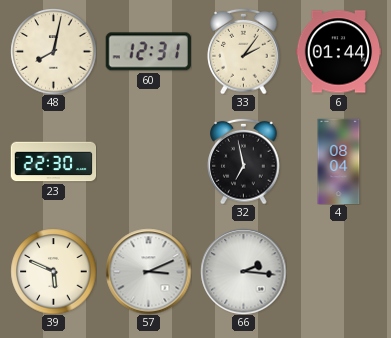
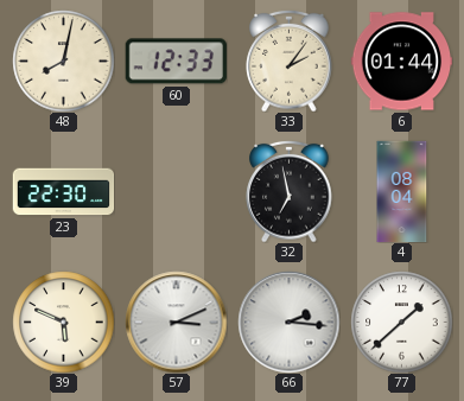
60: 12:31 -> 12:33
77: none -> 1:38
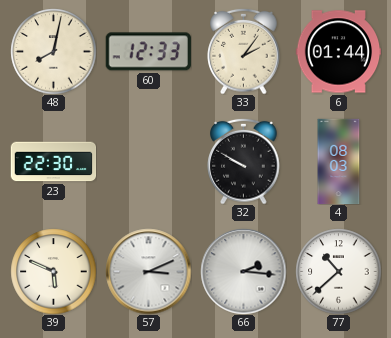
32: 6:58 -> 9:50
4: 08:04 -> 08:03
77: 1:38 -> 10:38
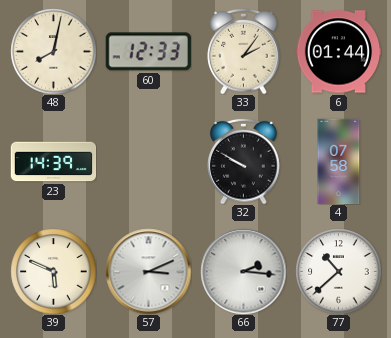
23: 22:30 -> 14:39
4: 08:03 -> 07:58
